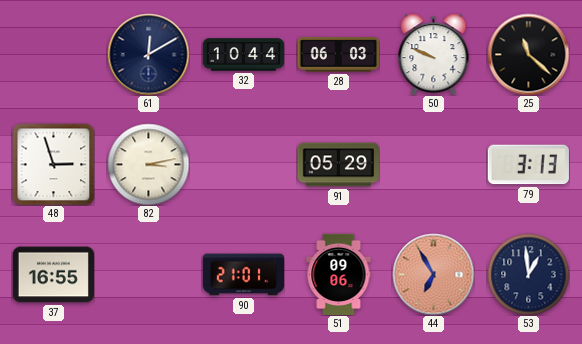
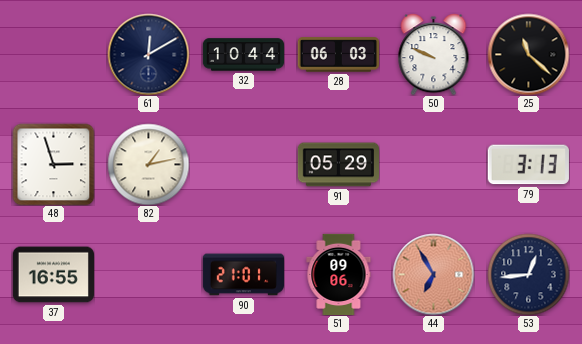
82: 3:13 -> 1:13
53: 12:59 -> 12:44
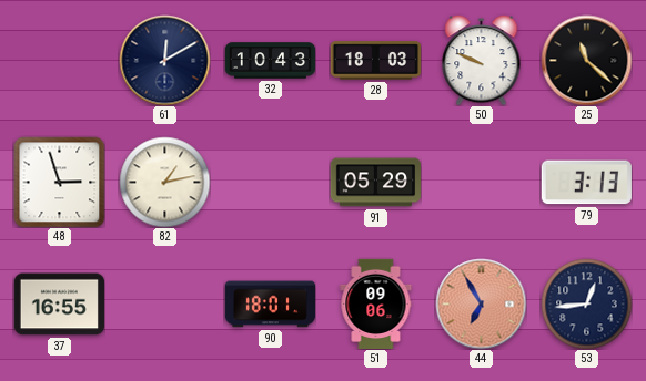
32: 10:44 -> 10:43
28: 06:03 -> 18:03
90: 21:01 -> 18:01
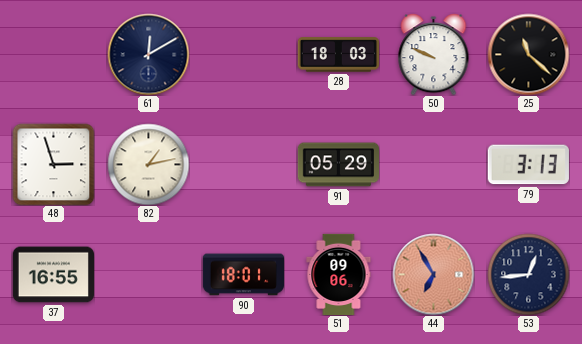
32: 10:43 -> none
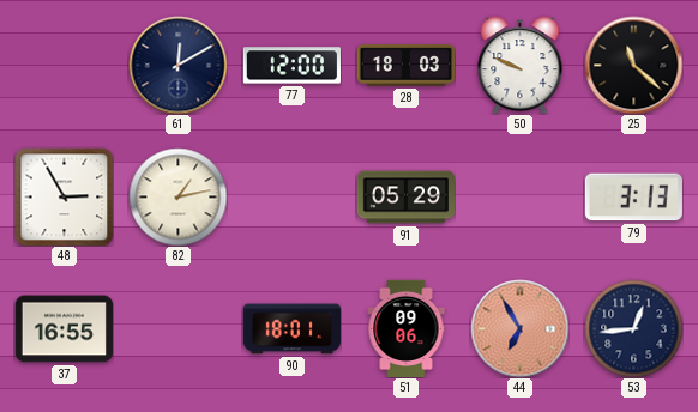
77: none -> 12:00
48: 2:57 -> 2:55
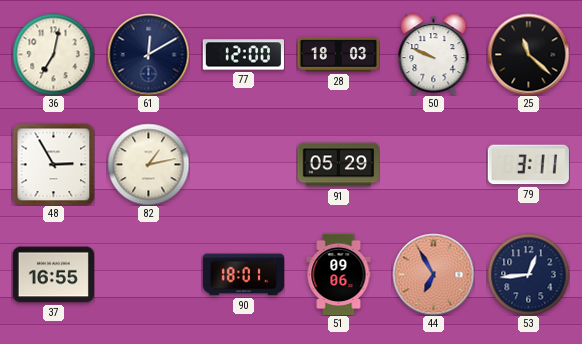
36: none -> 7:02
79: 3:13 -> 3:11
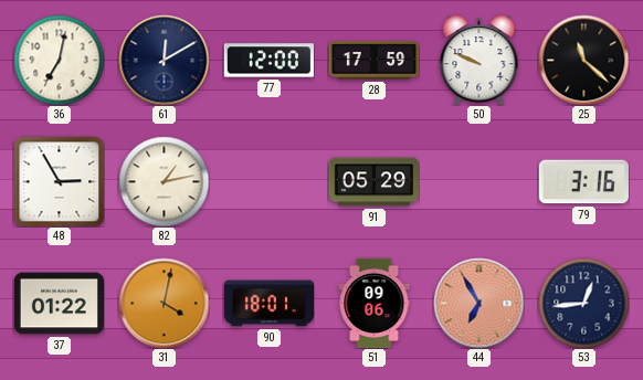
28: 18:03 -> 17:59
79: 3:11 -> 3:16
37: 16:55 -> 01:22
31: none -> 4:02
